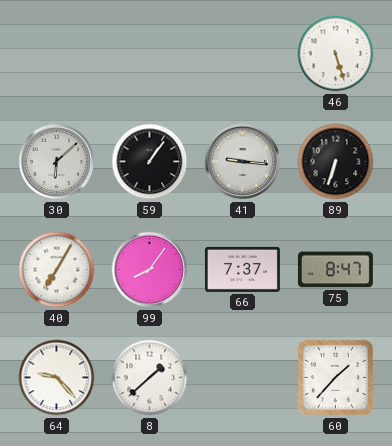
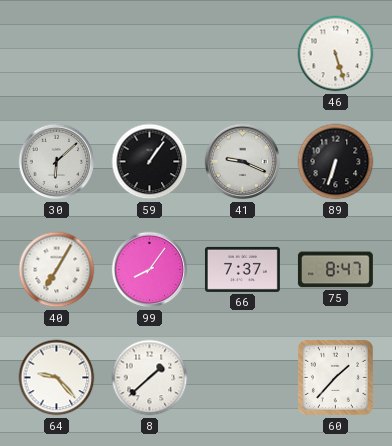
41: 9:16 -> 9:19
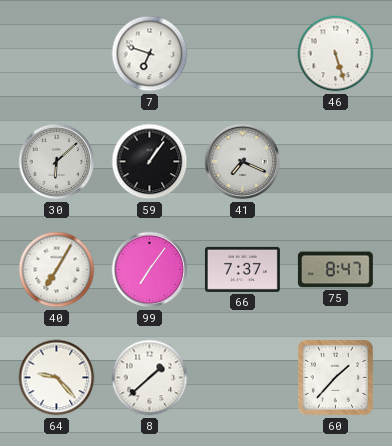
7: none -> 6:48
41: 9:19 -> 7:19
89: 6:33 -> none
99: 8:06 -> 7:06
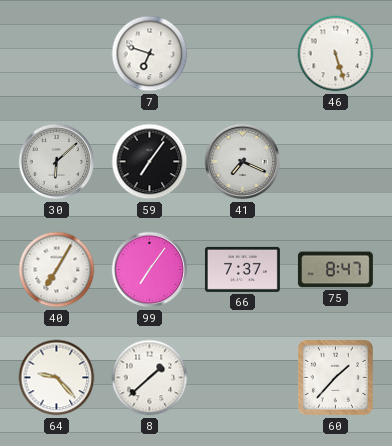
59: 1:06 -> 7:06
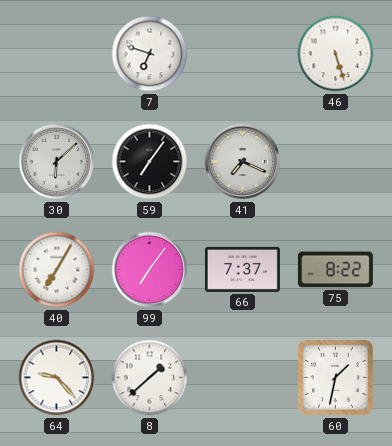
75: 8:47 -> 8:22
60: 1:37 -> 1:32
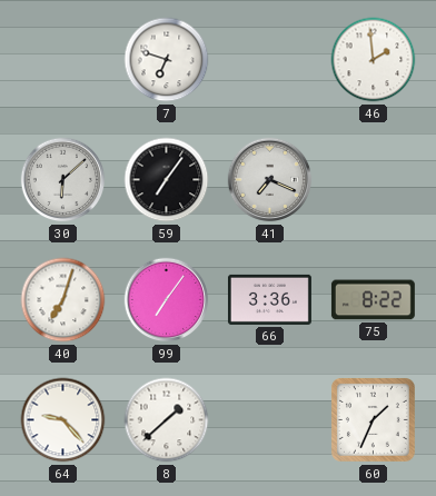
46: 5:27 -> 1:59
40: 7:05 -> 7:03
66: 7:37 -> 3:36
60: 1:32 -> 1:34
